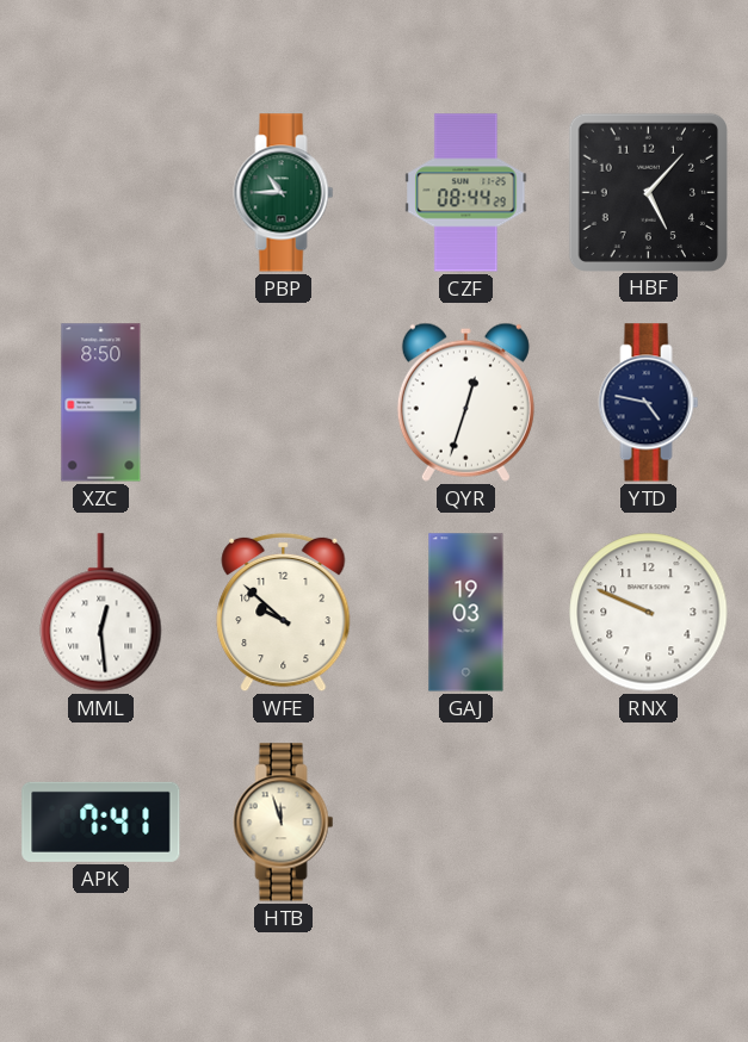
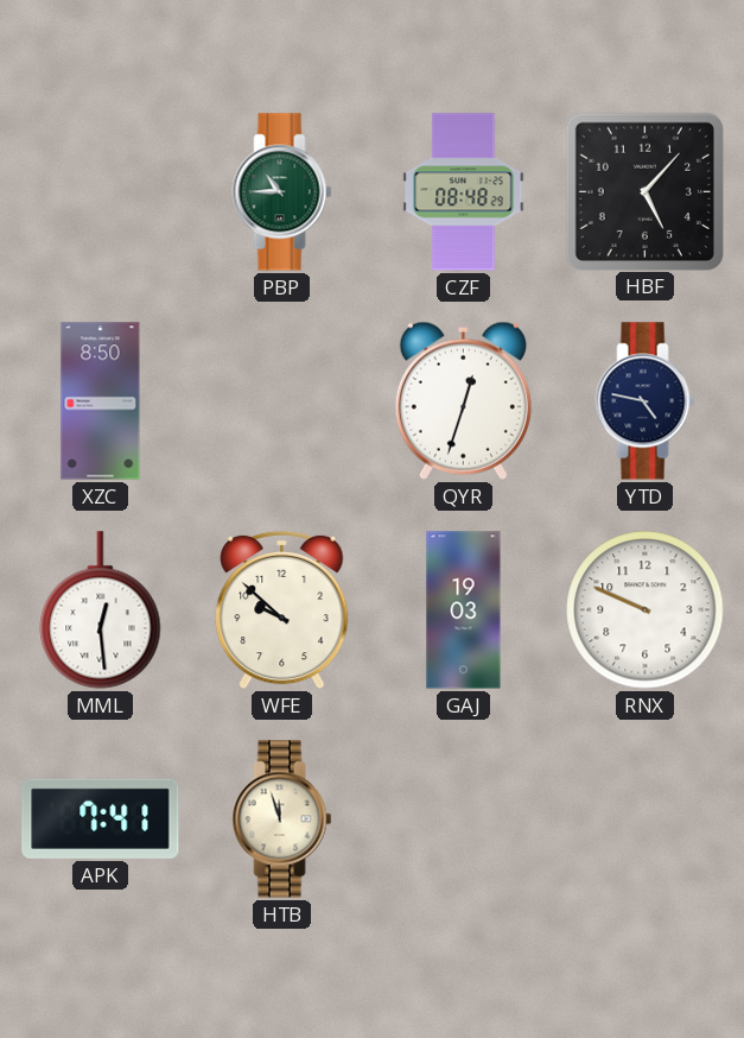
CZF: 08:44 -> 08:48
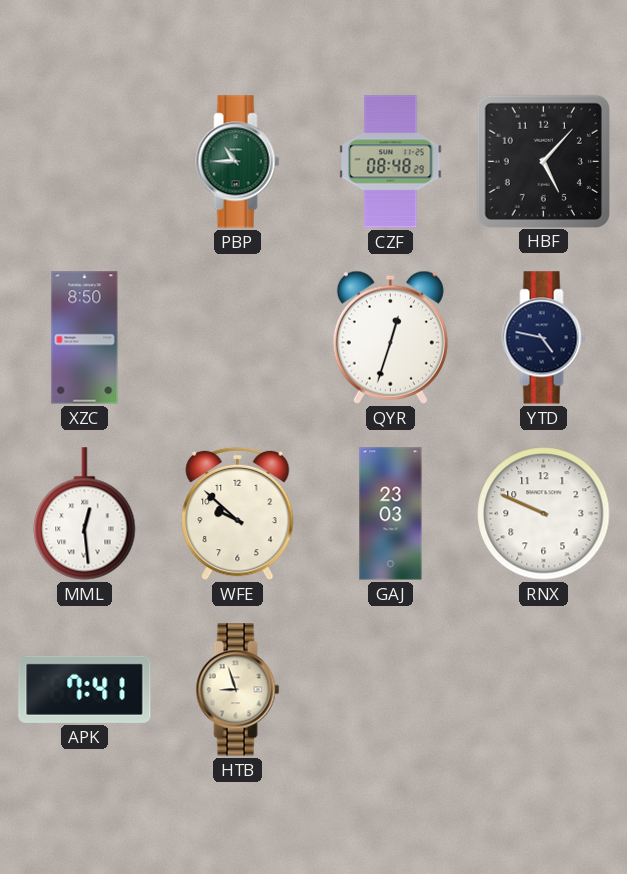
GAJ: 19:03 -> 23:03
HTB: 11:57 -> 8:57
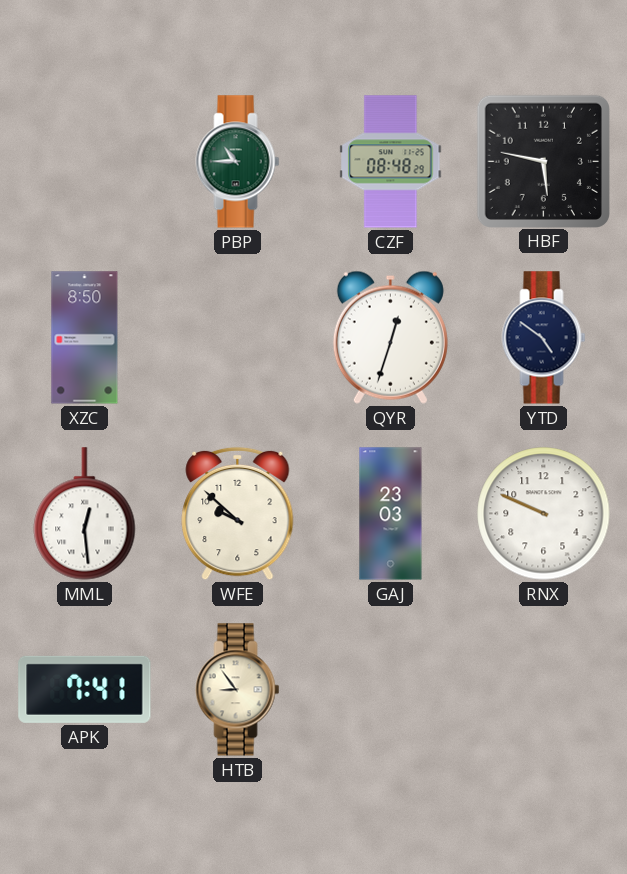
HBF: 5:07 -> 5:47
YTD: 4:47 -> 4:51
HTB: 8:57 -> 8:54
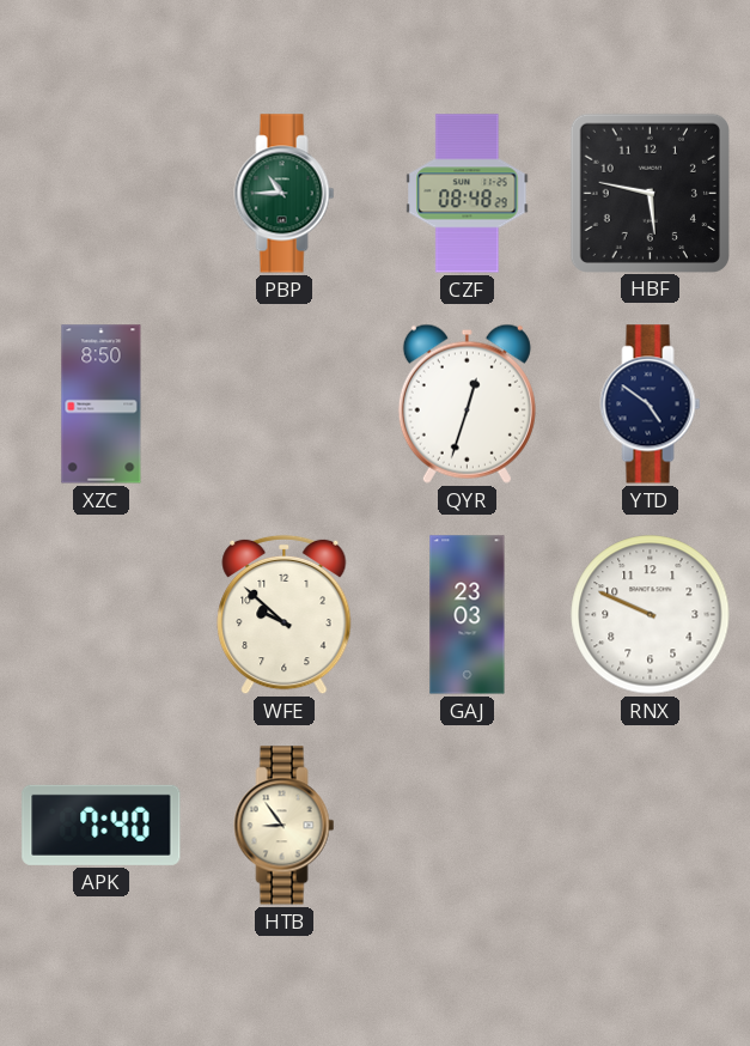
MML: 12:29 -> none
APK: 7:41 -> 7:40
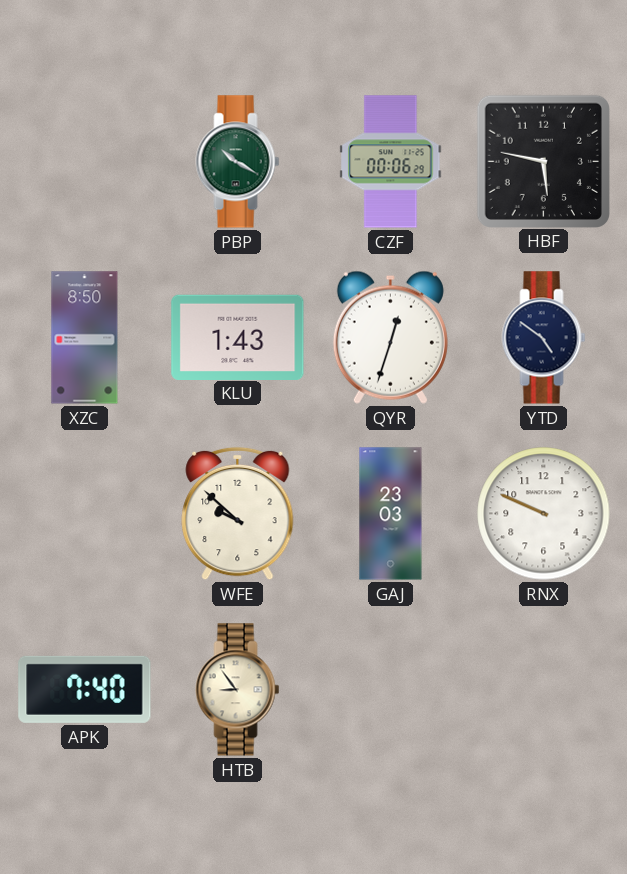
PBP: 10:45 -> 10:20
CZF: 08:48 -> 00:06
KLU: none -> 1:43
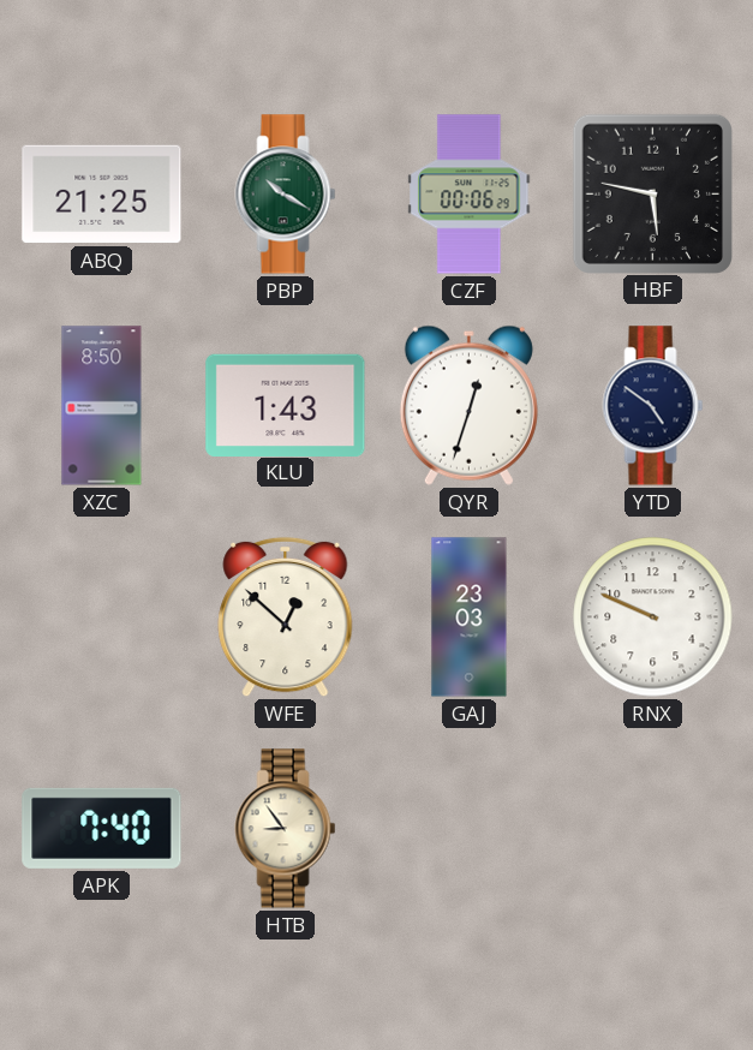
ABQ: none -> 21:25
WFE: 9:52 -> 12:52
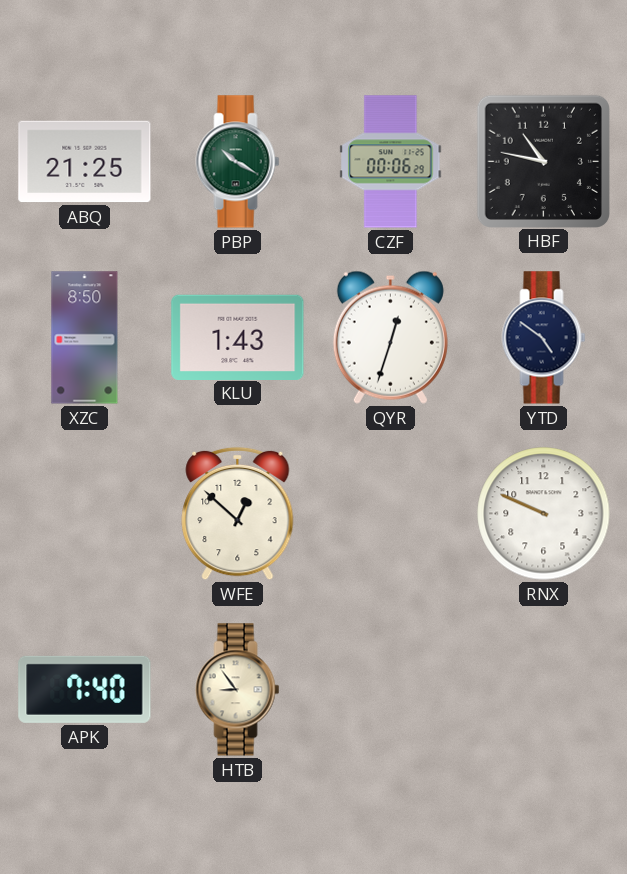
HBF: 5:47 -> 10:47
GAJ: 23:03 -> none
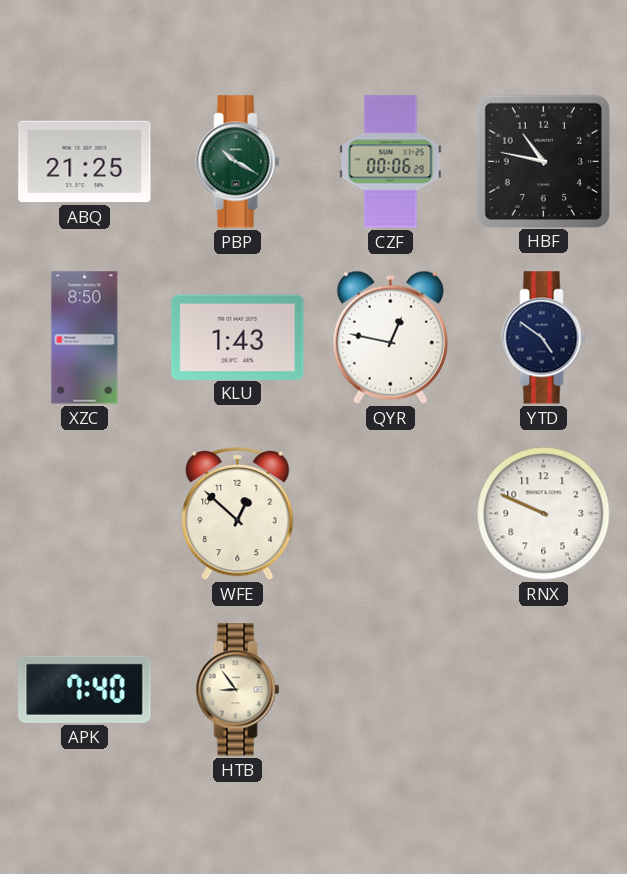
QYR: 12:33 -> 12:47
